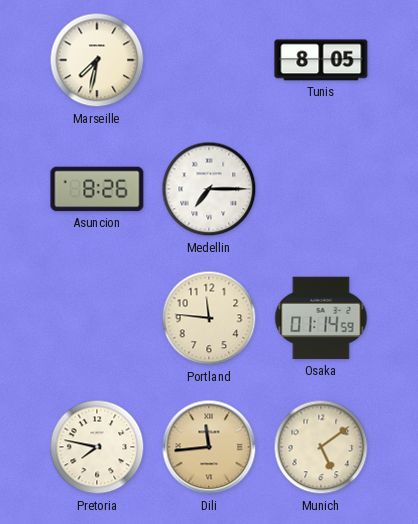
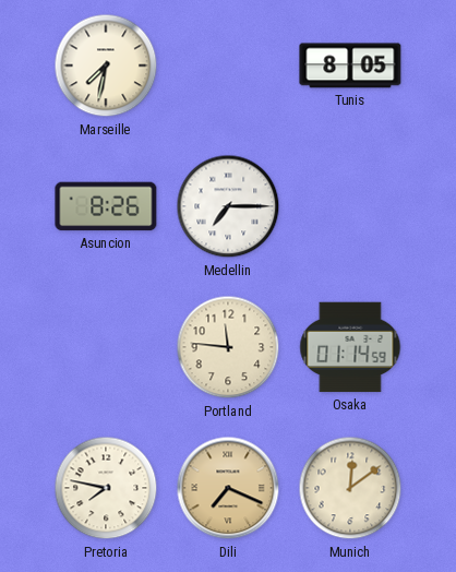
Dili: 11:44 -> 7:19
Munich: 5:09 -> 12:09
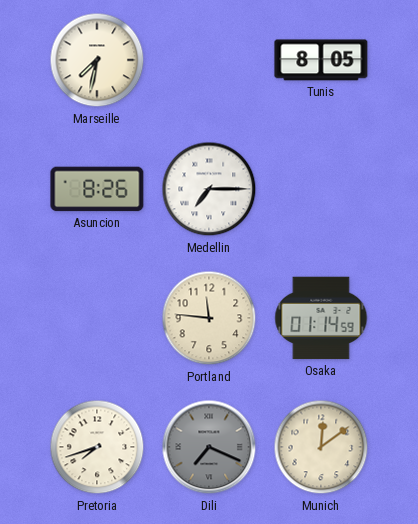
Pretoria: 7:47 -> 7:42
Dili dial: champagne -> grey
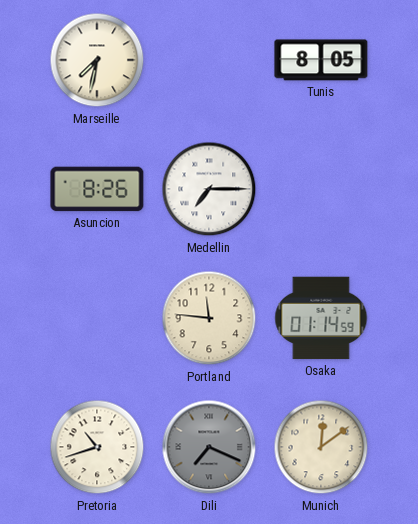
Pretoria: 7:42 -> 10:42
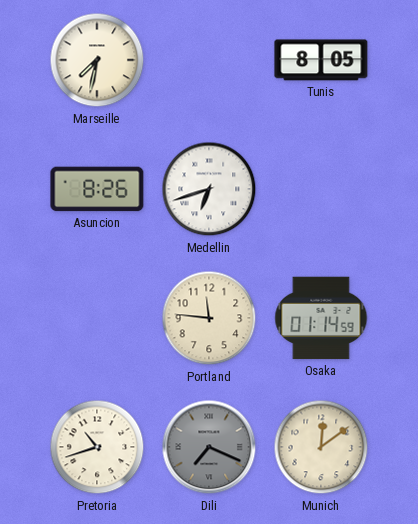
Medellin: 7:15 -> 6:42
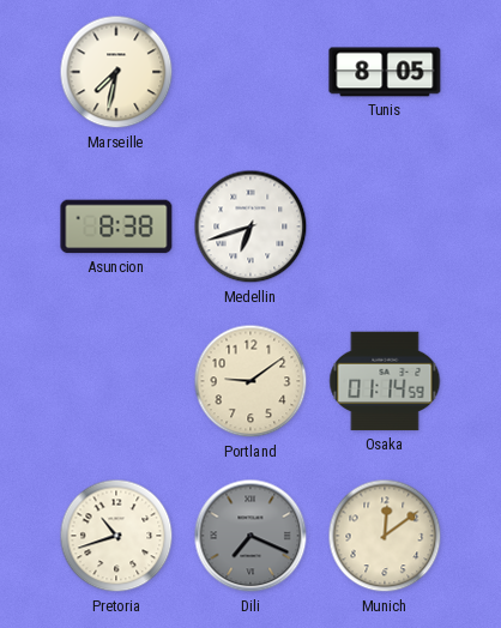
Asuncion: 8:26 -> 8:38
Portland: 11:46 -> 9:09
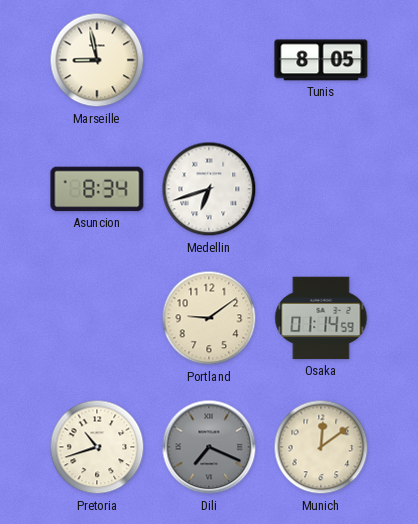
Marseille: 7:32 -> 8:58
Asuncion: 8:38 -> 8:34
